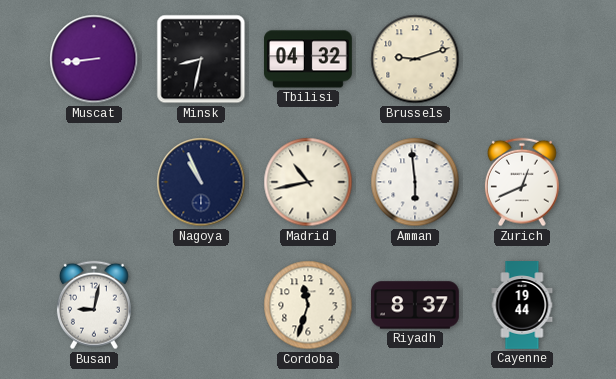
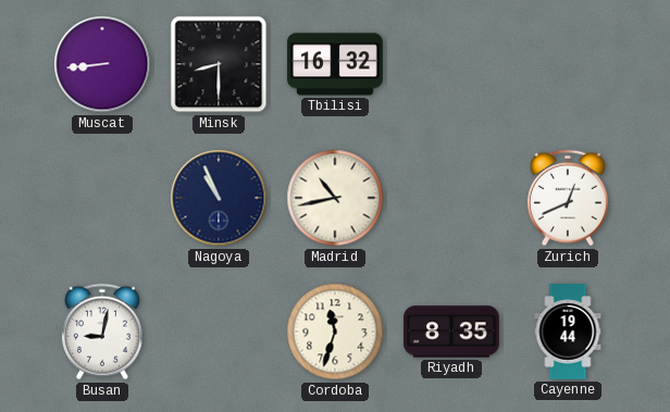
Minsk: 8:32 -> 8:30
Tbilisi: 04:32 -> 16:32
Brussels: 9:12 -> none
Amman: 5:59 -> none
Riyadh: 8:37 -> 8:35
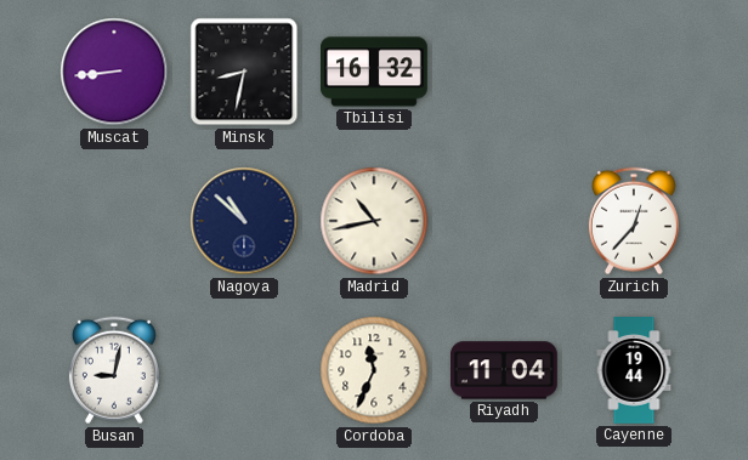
Minsk: 8:30 -> 8:32
Nagoya: 10:56 -> 10:52
Zurich: 12:41 -> 12:37
Cordoba: 11:33 -> 11:34
Riyadh: 8:35 -> 11:04
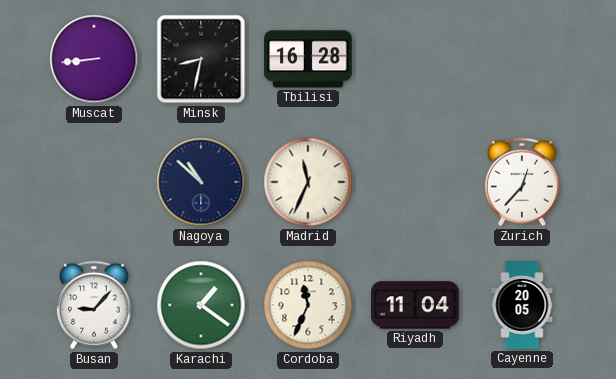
Tbilisi: 16:32 -> 16:28
Madrid: 10:43 -> 11:34
Busan: 9:02 -> 9:07
Karachi: none -> 1:21
Cayenne: 19:44 -> 20:05
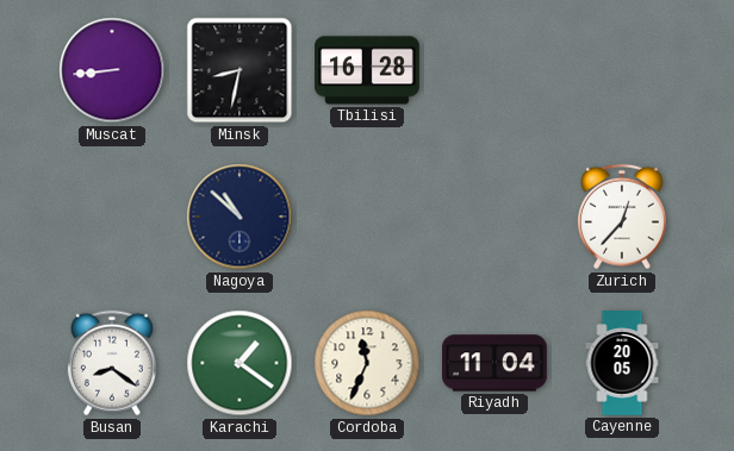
Madrid: 11:34 -> none
Busan: 9:07 -> 8:21
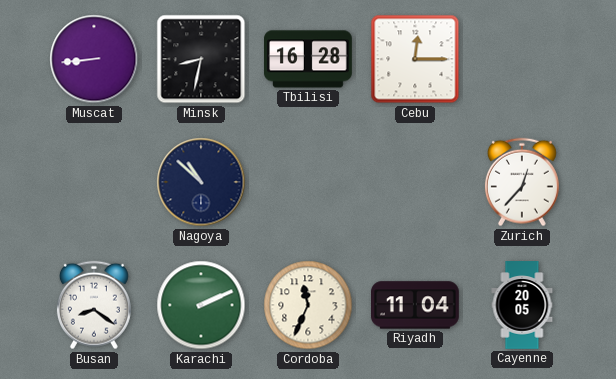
Cebu: none -> 12:15
Karachi: 1:21 -> 2:11
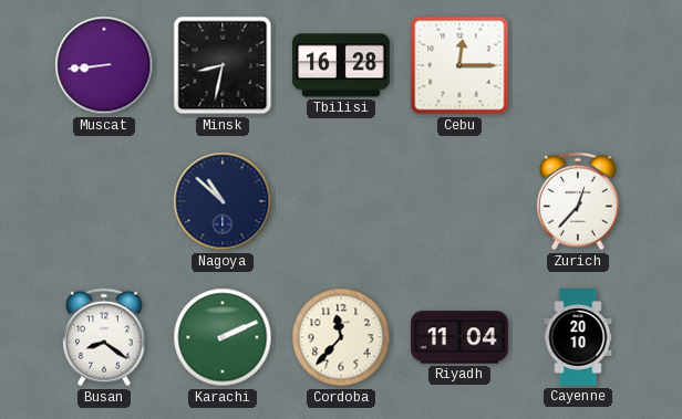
Cordoba: 11:34 -> 11:37
Cayenne: 20:05 -> 20:10
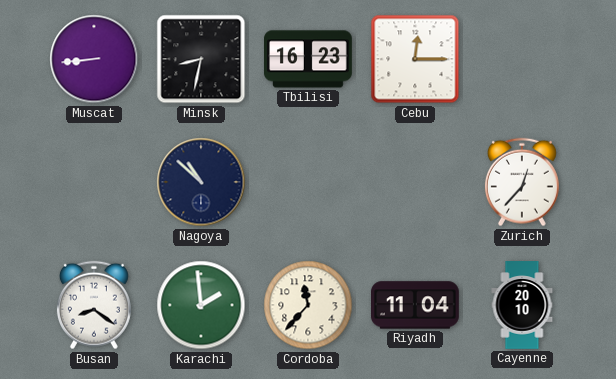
Tbilisi: 16:28 -> 16:23
Karachi: 2:11 -> 1:59
